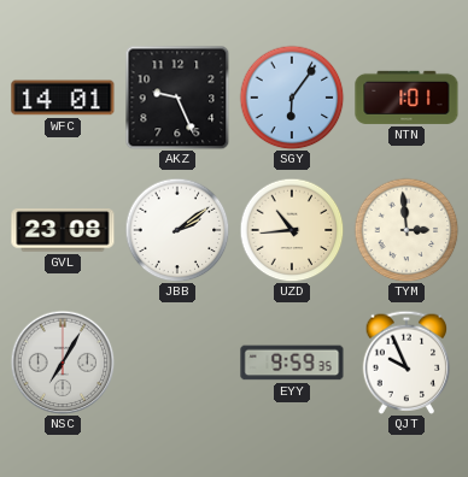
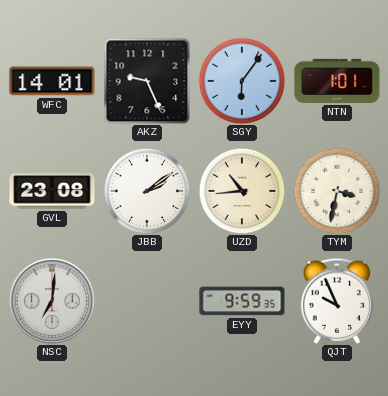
TYM: 2:59 -> 3:32
NSC: 7:05 -> 7:01
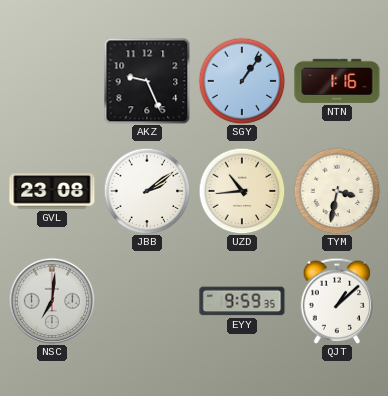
WFC: 14:01 -> none
SGY: 6:06 -> 1:06
NTN: 1:01 -> 1:16
QJT: 9:56 -> 1:08
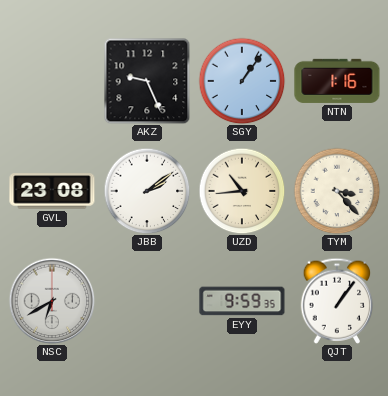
TYM: 3:32 -> 3:23
NSC: 7:01 -> 6:40
QJT: 1:08 -> 1:06
